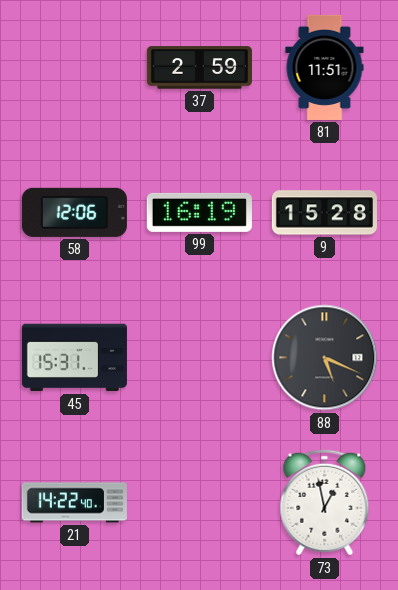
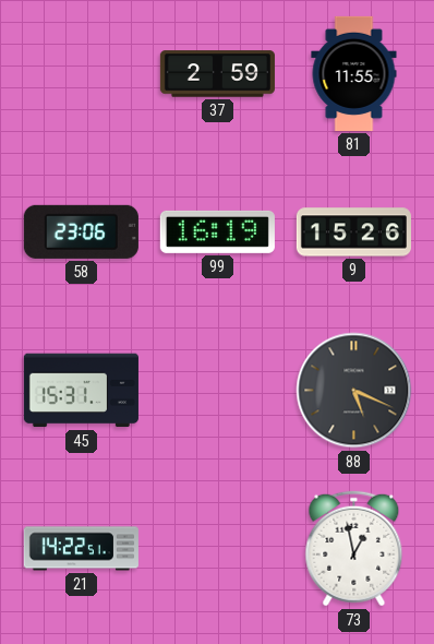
81: 11:51 -> 11:55
58: 12:06 -> 23:06
9: 15:28 -> 15:26
21: 14:22:40 -> 14:22:51
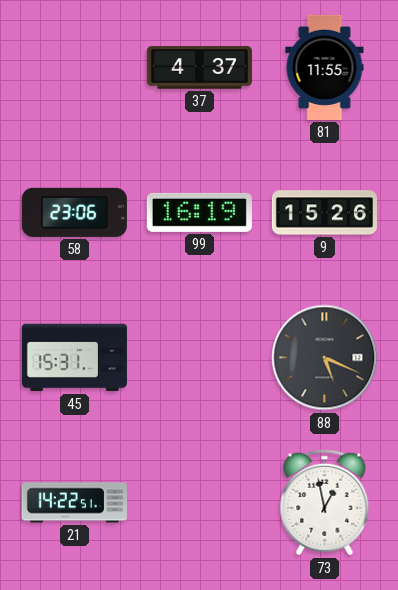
37: 2:59 -> 4:37
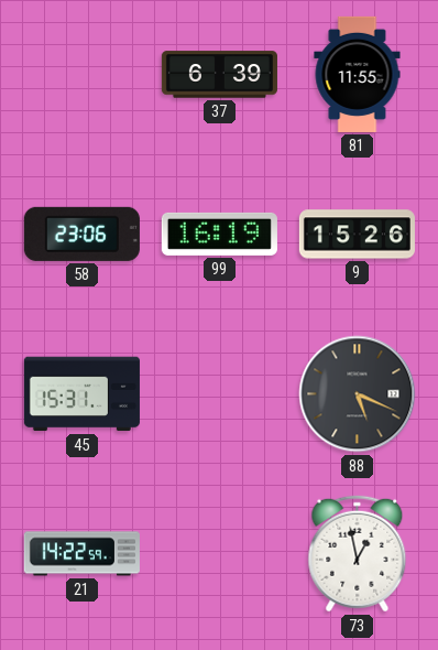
37: 4:37 -> 6:39
21: 14:22:51 -> 14:22:59
